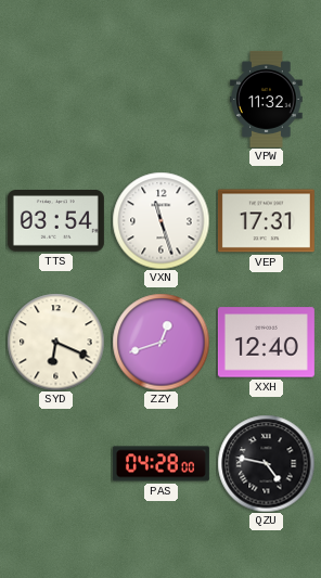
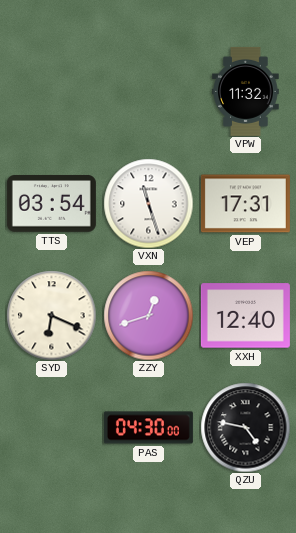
PAS: 04:28 -> 04:30
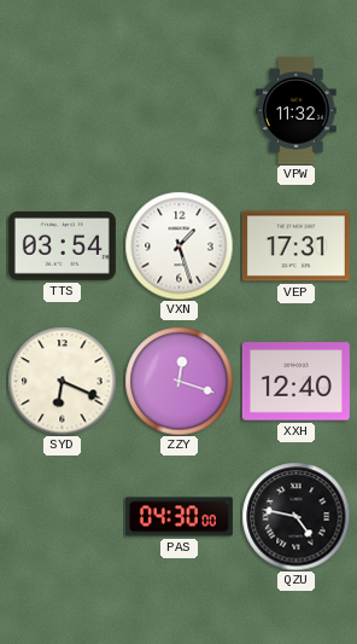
VXN: 11:27 -> 1:27
ZZY: 12:42 -> 12:18
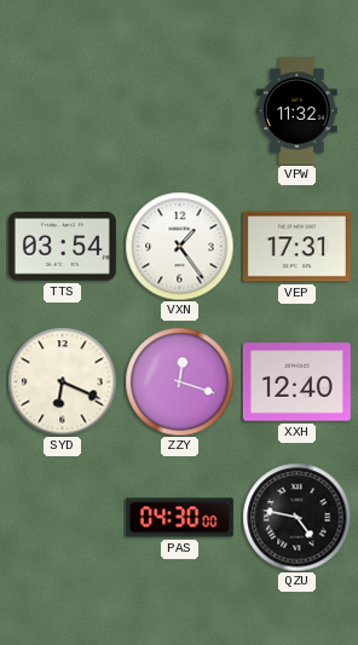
VXN: 1:27 -> 1:24
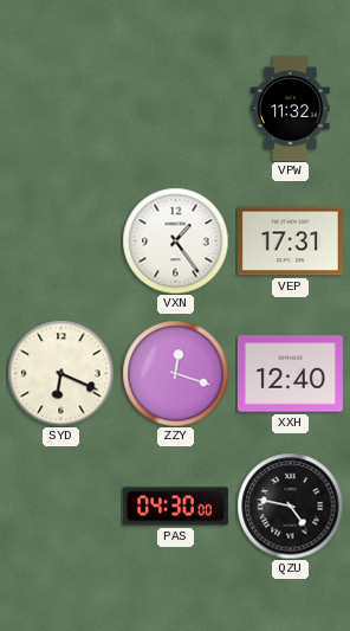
TTS: 03:54 -> none
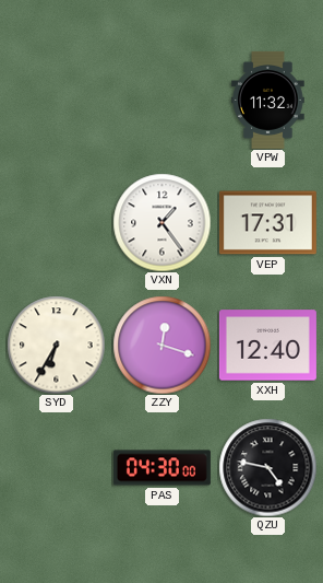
SYD: 6:19 -> 6:35
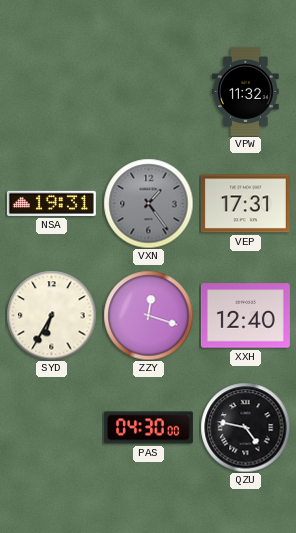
NSA: none -> 19:31
VXN dial: white -> grey
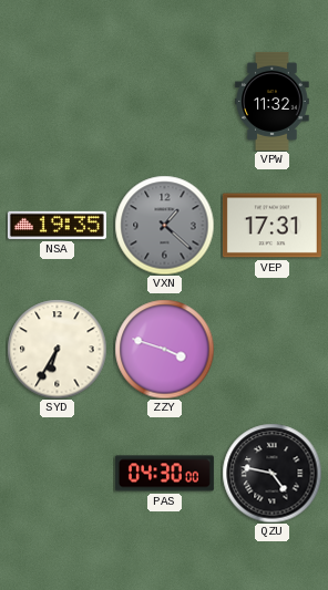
NSA: 19:31 -> 19:35
VXN: 1:24 -> 1:22
ZZY: 12:18 -> 3:48
XXH: 12:40 -> none
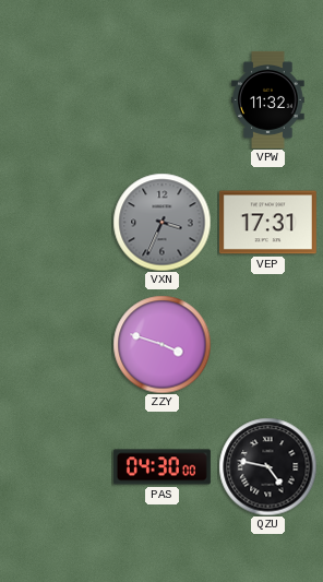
NSA: 19:35 -> none
VXN: 1:22 -> 3:34
SYD: 6:35 -> none
